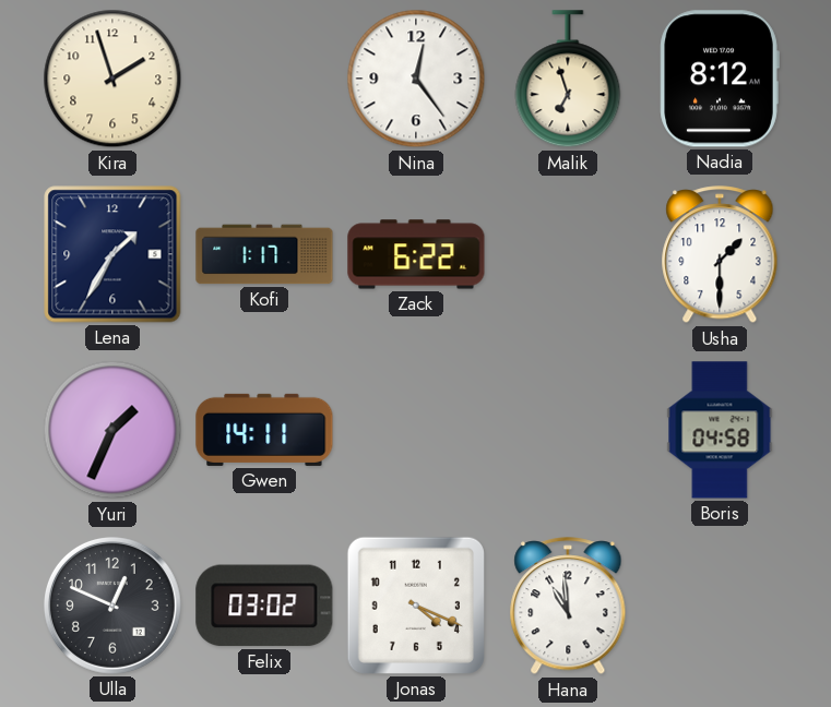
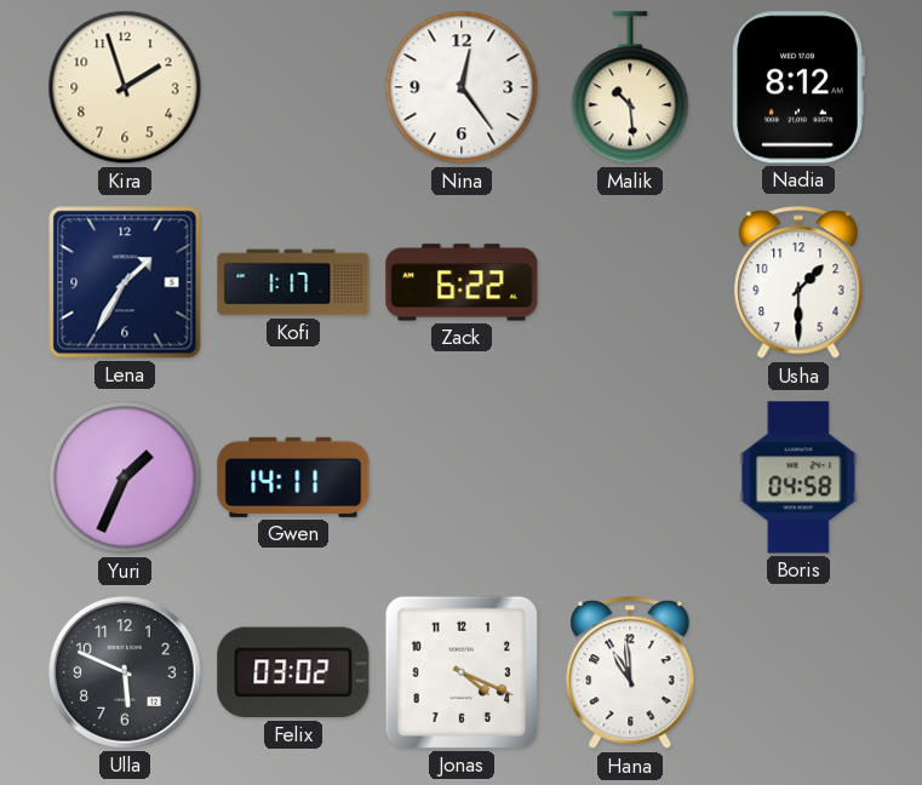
Malik: 6:57 -> 10:29
Ulla: 12:49 -> 5:49
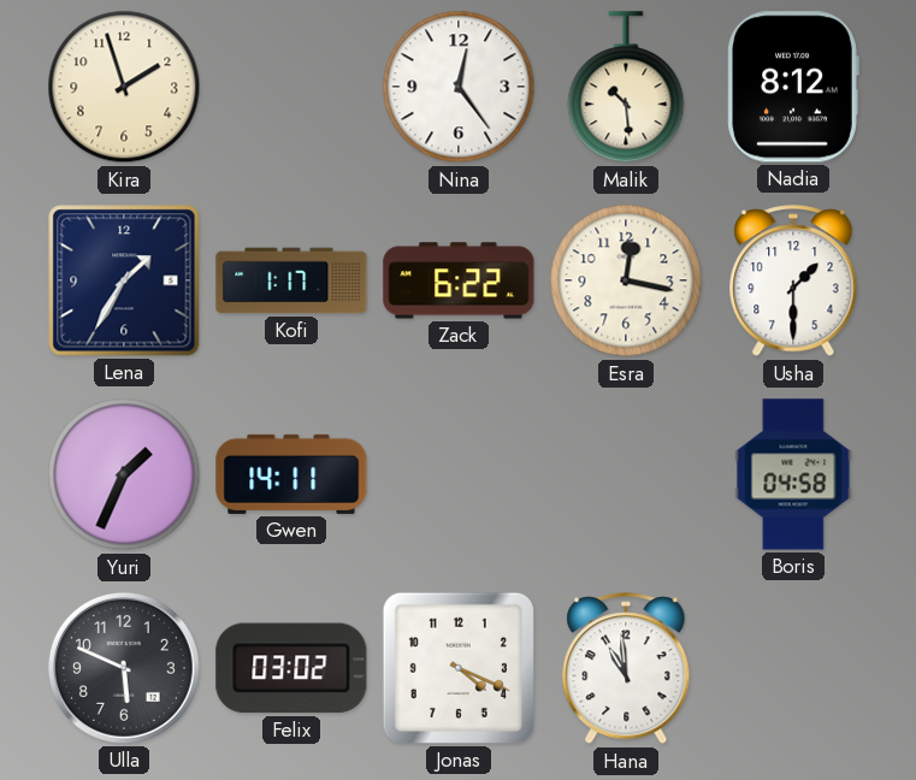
Esra: none -> 12:17
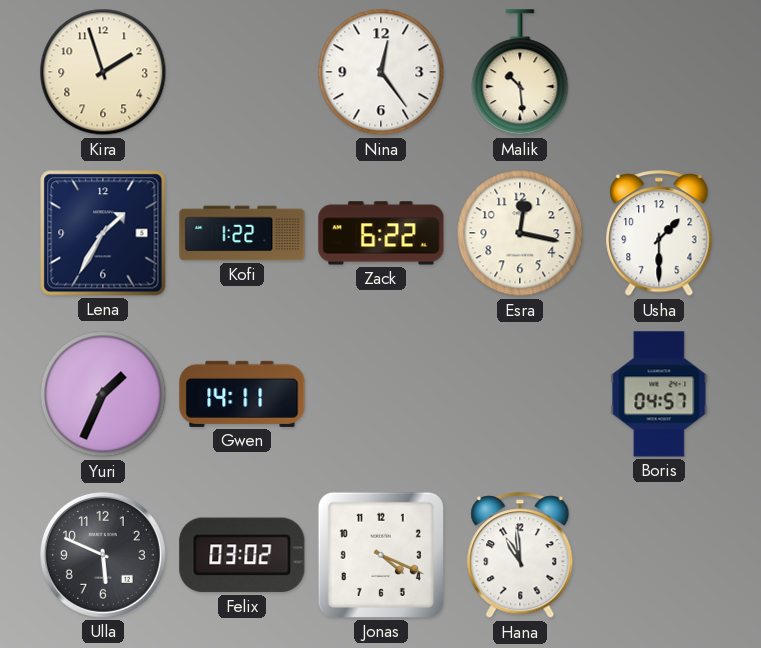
Nadia: 8:12 -> none
Kofi: 1:17 -> 1:22
Boris: 04:58 -> 04:57
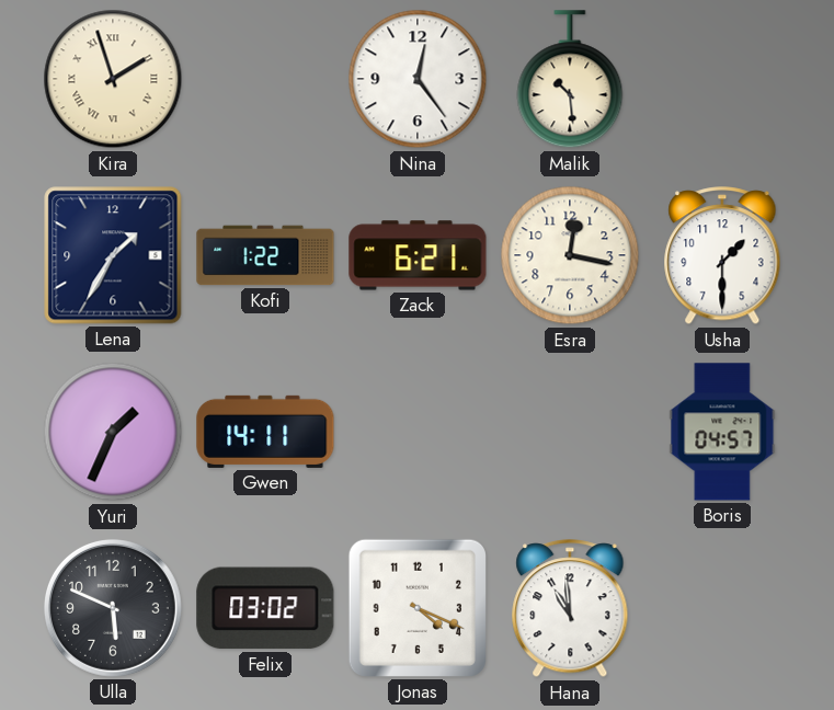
Kira numerals: Arabic -> Roman
Zack: 6:22 -> 6:21
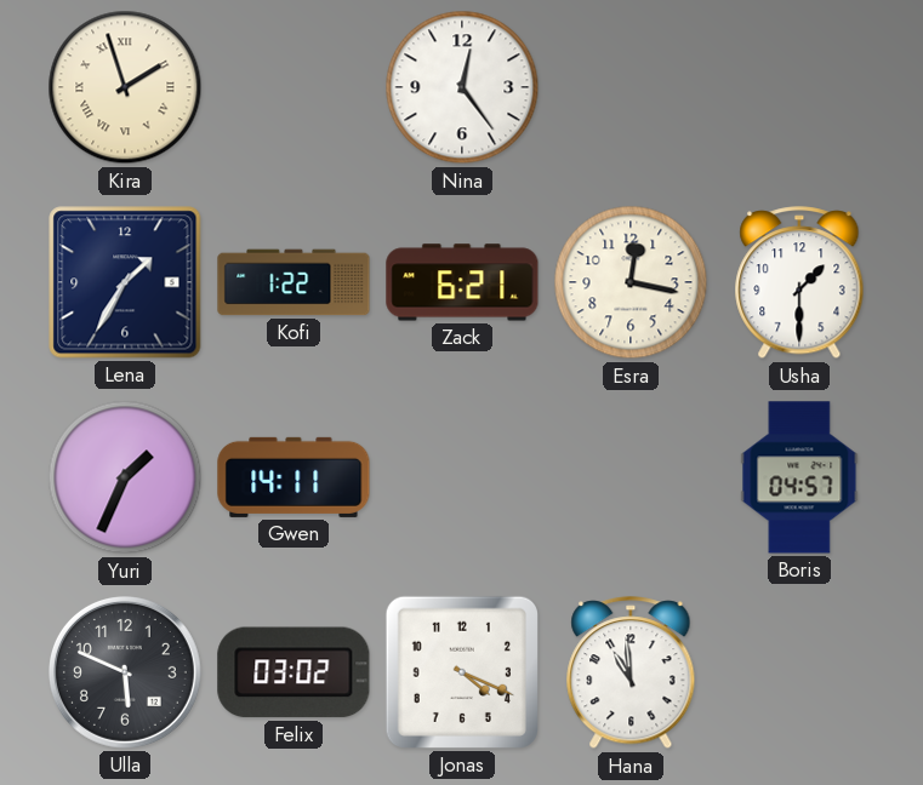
Malik: 10:29 -> none
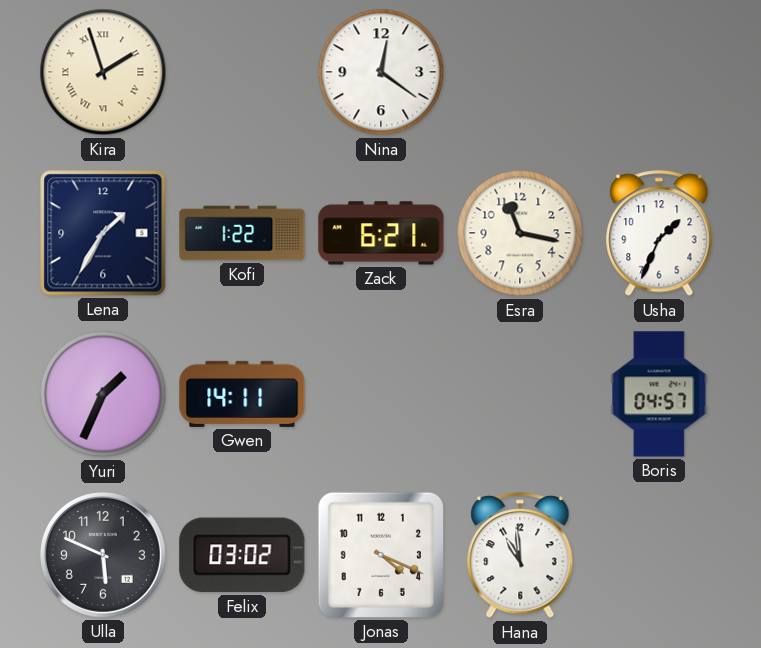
Nina: 12:24 -> 12:21
Esra: 12:17 -> 11:17
Usha: 1:30 -> 1:34
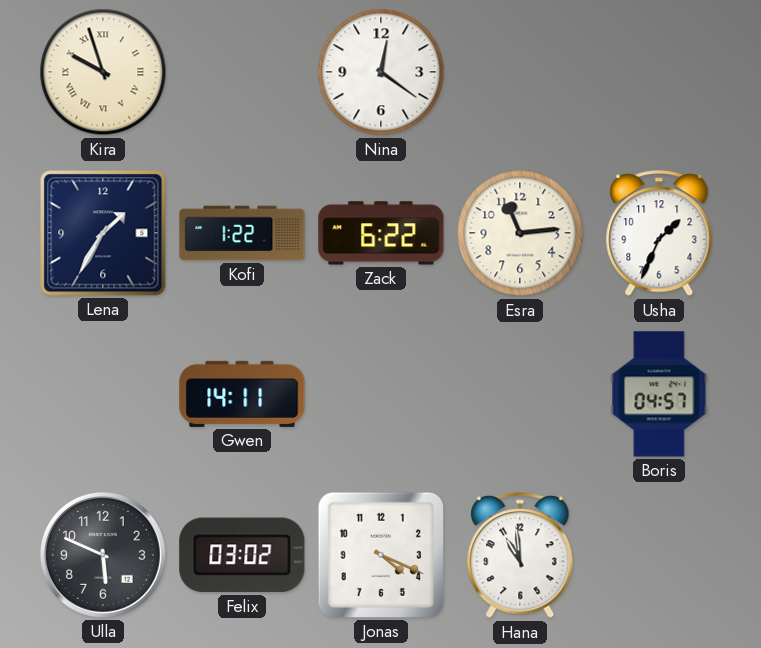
Kira: 1:57 -> 9:57
Zack: 6:21 -> 6:22
Esra: 11:17 -> 11:14
Yuri: 1:34 -> none
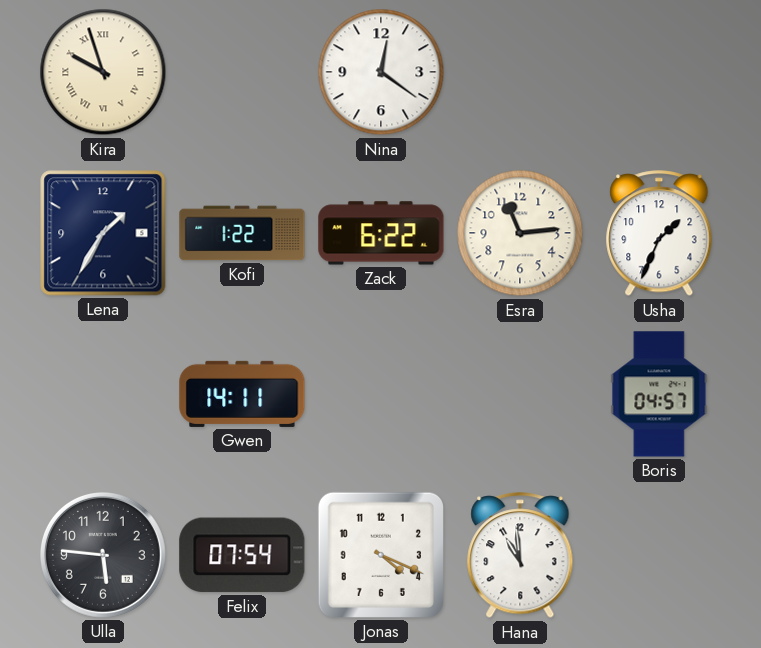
Ulla: 5:49 -> 5:46
Felix: 03:02 -> 07:54
